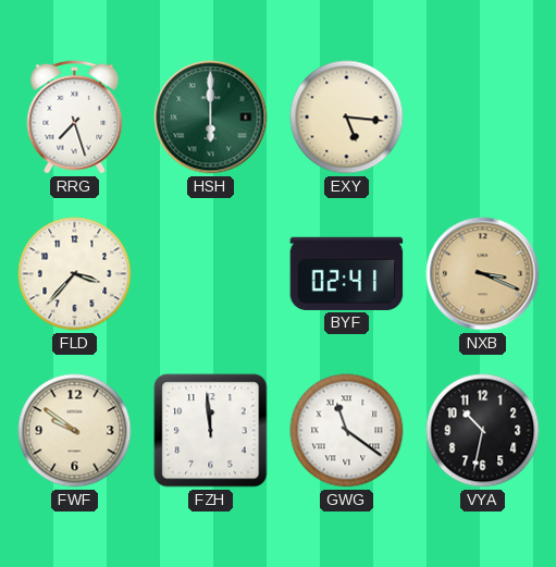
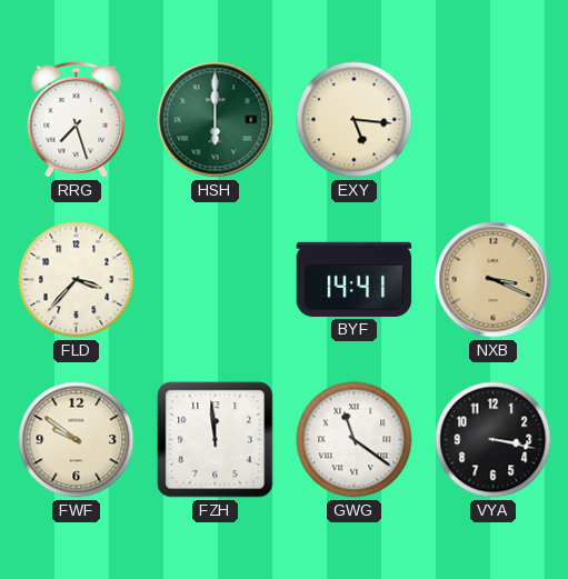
BYF: 02:41 -> 14:41
VYA: 10:32 -> 3:17
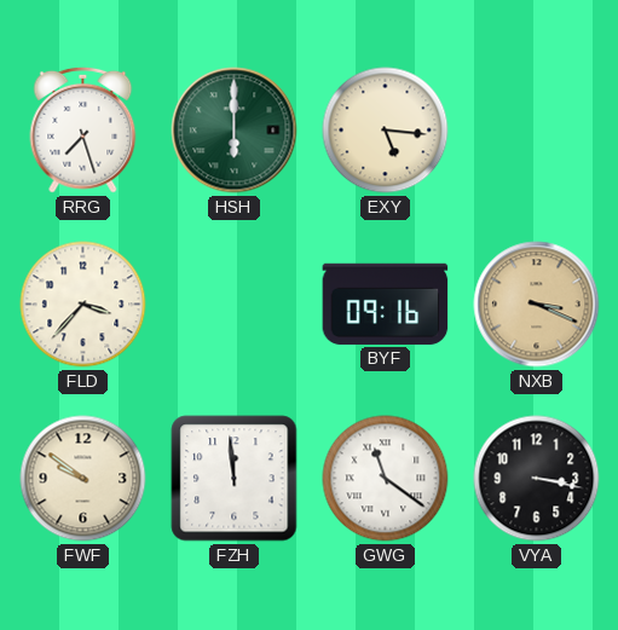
BYF: 14:41 -> 09:16
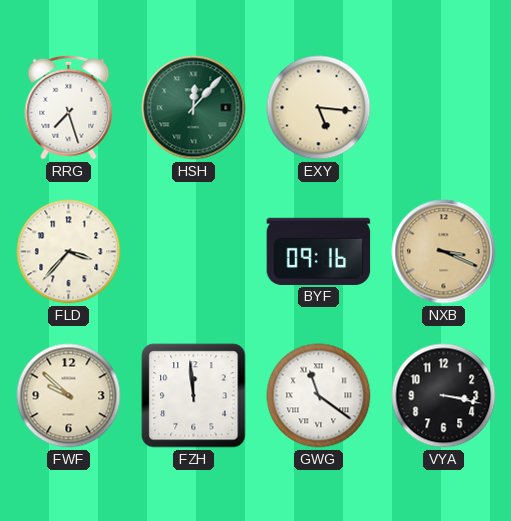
HSH: 6:00 -> 12:07
FWF: 9:51 -> 9:52
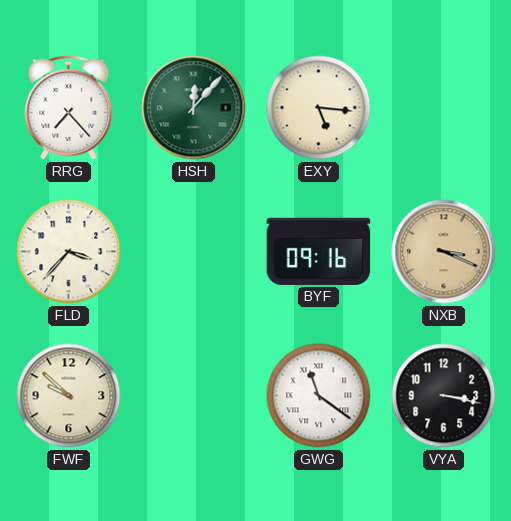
RRG: 7:27 -> 7:23
FZH: 11:59 -> none
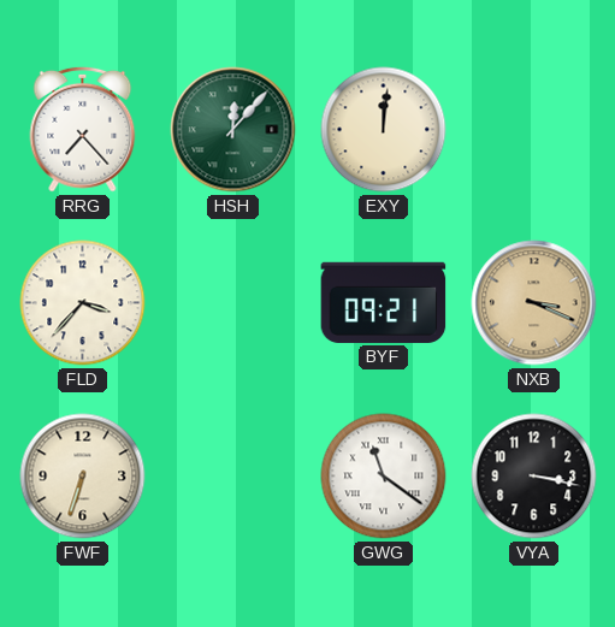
EXY: 5:16 -> 12:01
BYF: 09:16 -> 09:21
FWF: 9:52 -> 6:33
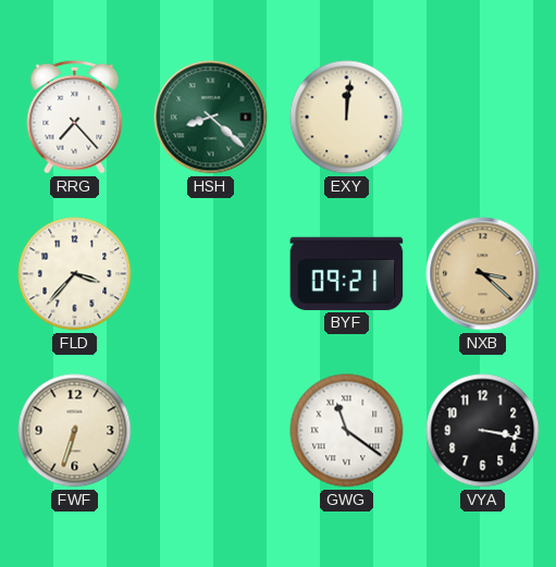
HSH: 12:07 -> 8:22
NXB: 3:19 -> 3:22
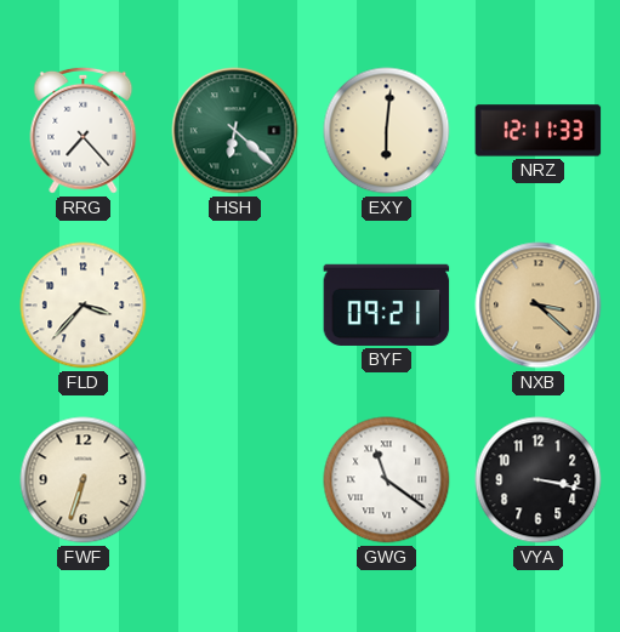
HSH: 8:22 -> 6:22
EXY: 12:01 -> 6:01
NRZ: none -> 12:11
